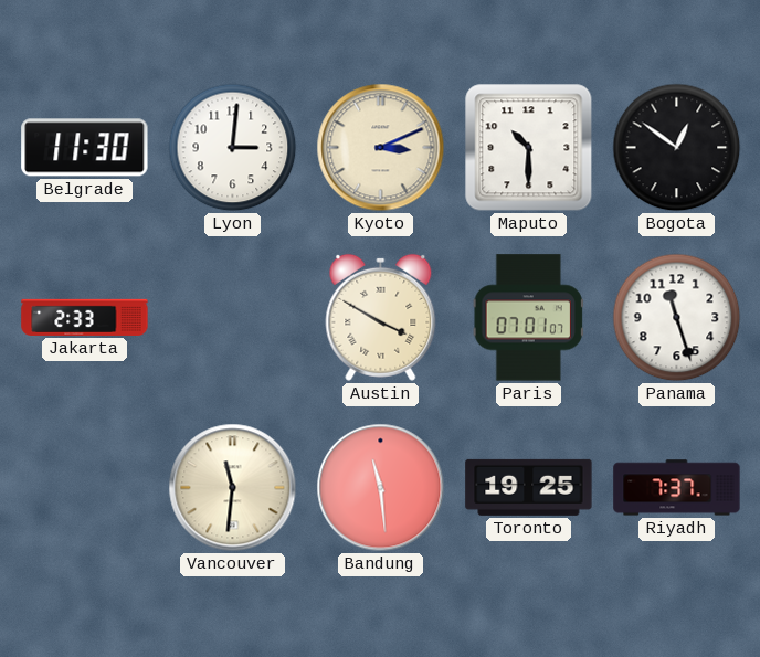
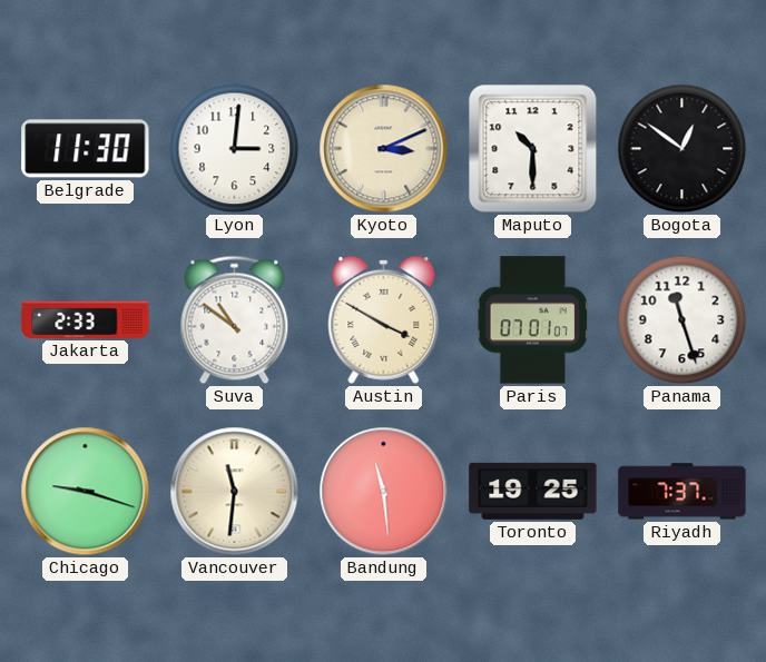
Suva: none -> 10:51
Chicago: none -> 9:18
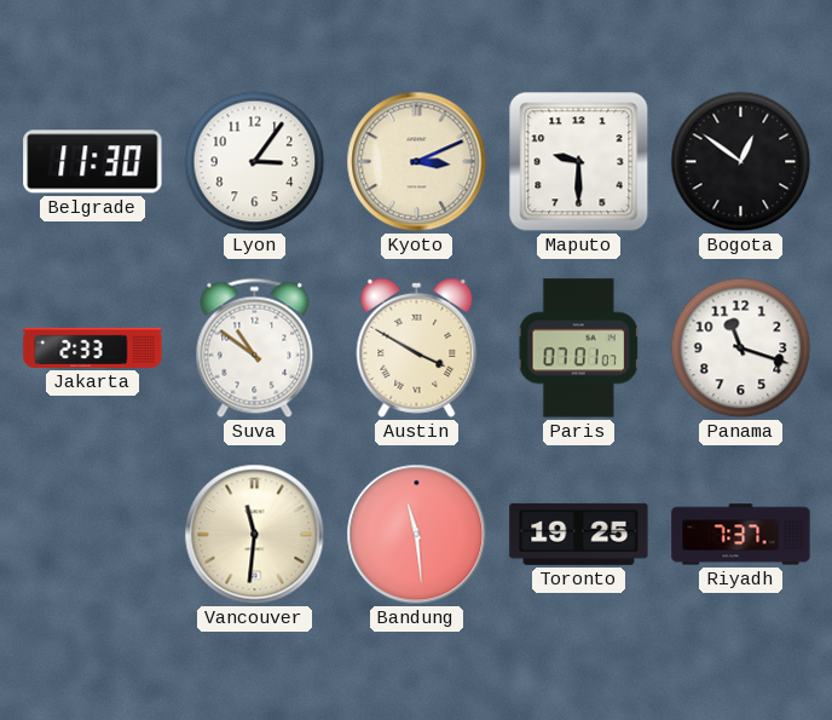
Lyon: 3:01 -> 3:06
Maputo: 10:30 -> 9:30
Panama: 11:27 -> 11:18
Chicago: 9:18 -> none
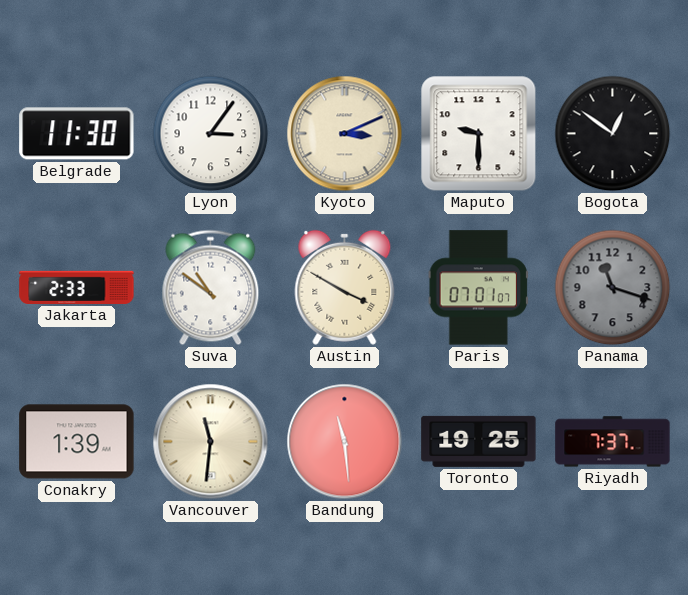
Panama dial: white -> grey
Conakry: none -> 1:39
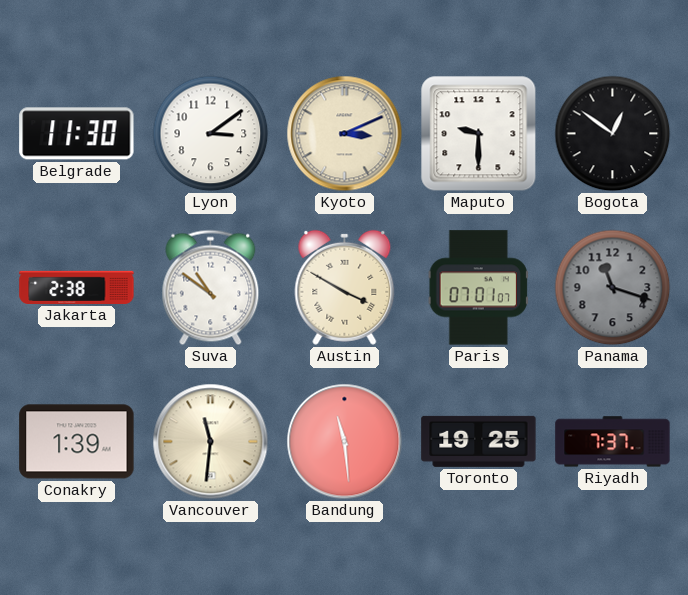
Lyon: 3:06 -> 3:09
Jakarta: 2:33 -> 2:38
